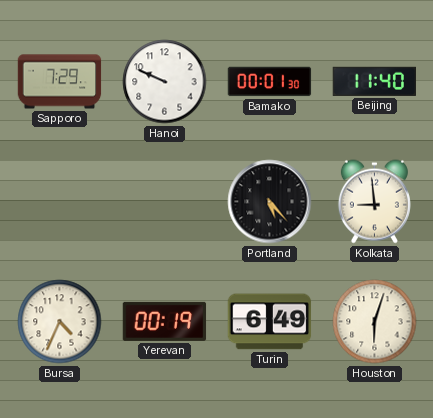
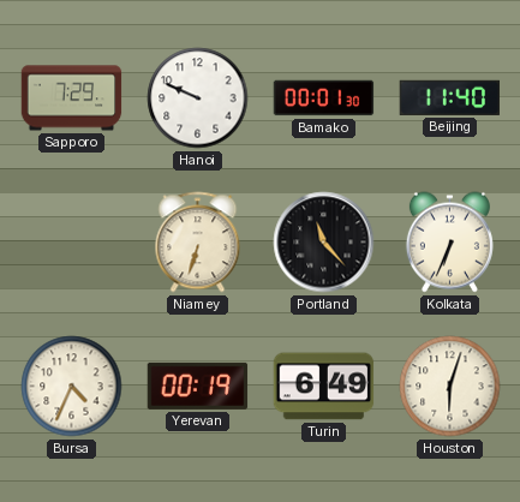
Niamey: none -> 6:33
Portland: 5:23 -> 11:23
Kolkata: 8:59 -> 6:34
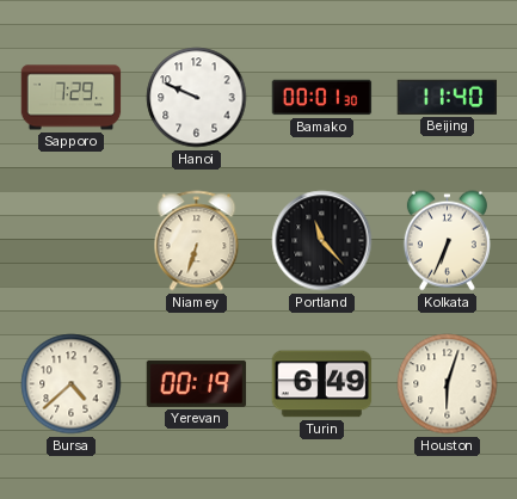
Bursa: 4:34 -> 4:38
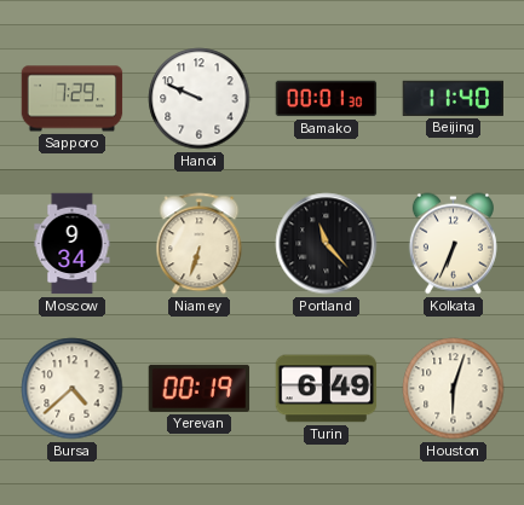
Moscow: none -> 9:34
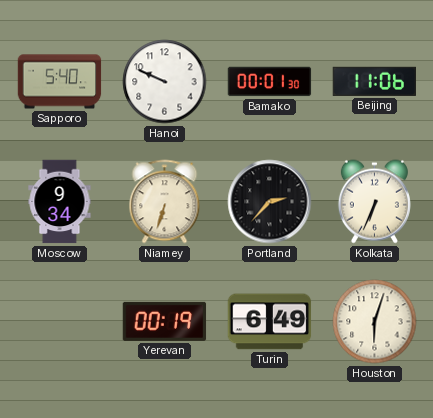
Sapporo: 7:29 -> 5:40
Beijing: 11:40 -> 11:06
Portland: 11:23 -> 2:37
Bursa: 4:38 -> none
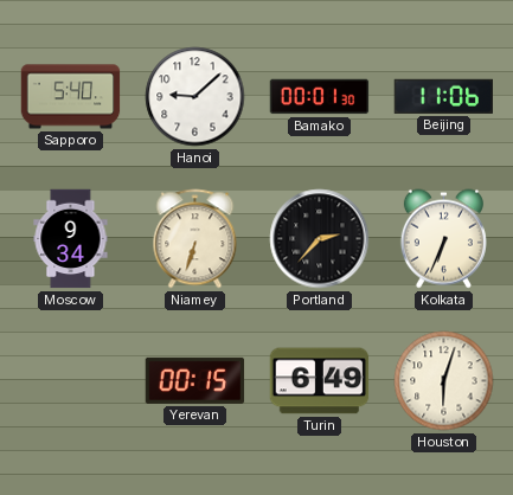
Hanoi: 9:49 -> 9:08
Yerevan: 00:19 -> 00:15
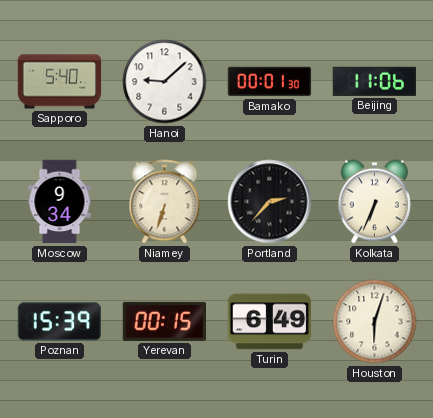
Poznan: none -> 15:39
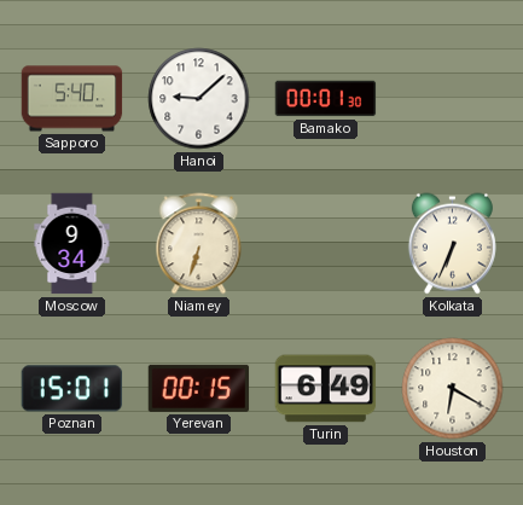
Beijing: 11:06 -> none
Portland: 2:37 -> none
Poznan: 15:39 -> 15:01
Houston: 6:03 -> 6:20
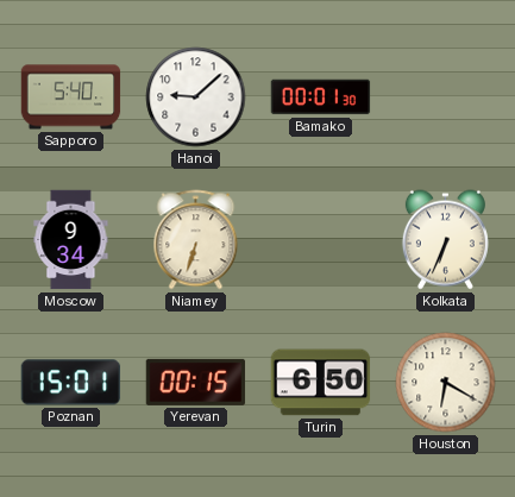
Turin: 6:49 -> 6:50
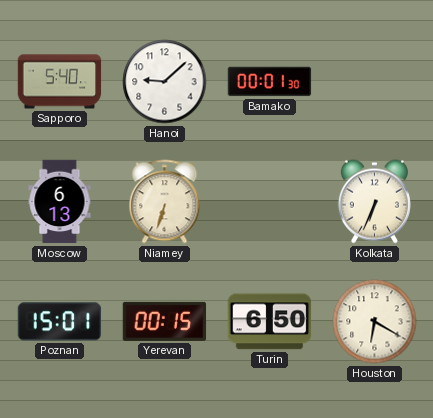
Moscow: 9:34 -> 6:13
